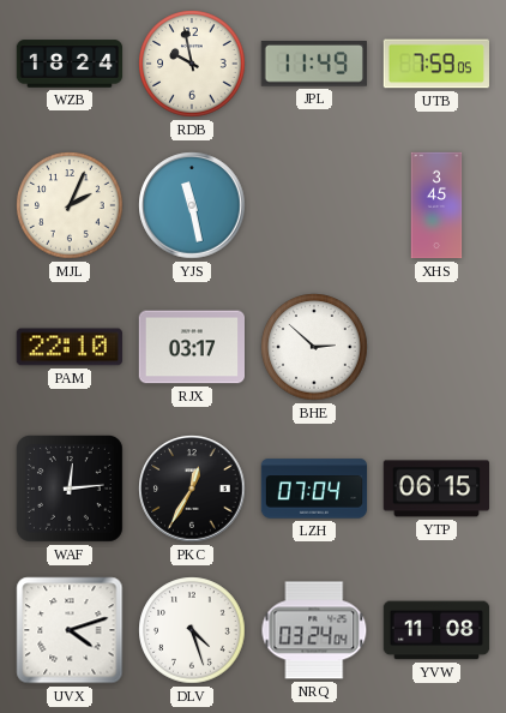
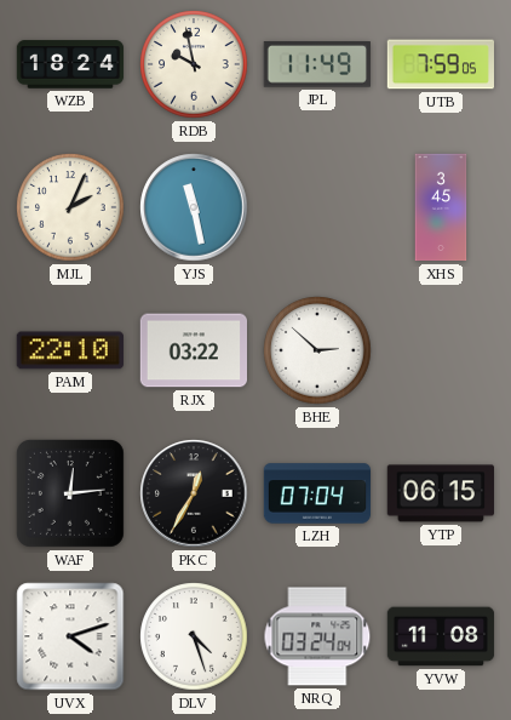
RJX: 03:17 -> 03:22
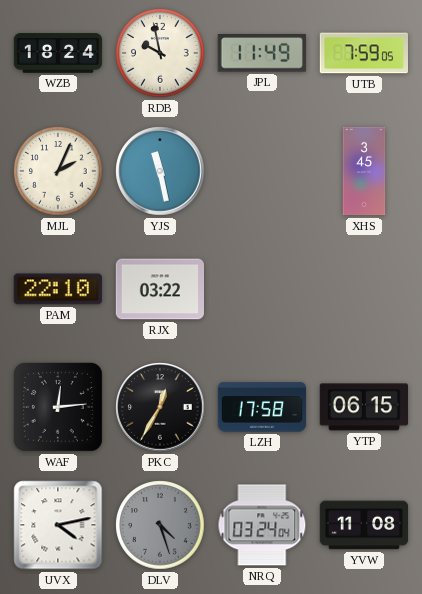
BHE: 2:52 -> none
LZH: 07:04 -> 17:58
UVX: 4:12 -> 4:13
DLV dial: white -> grey
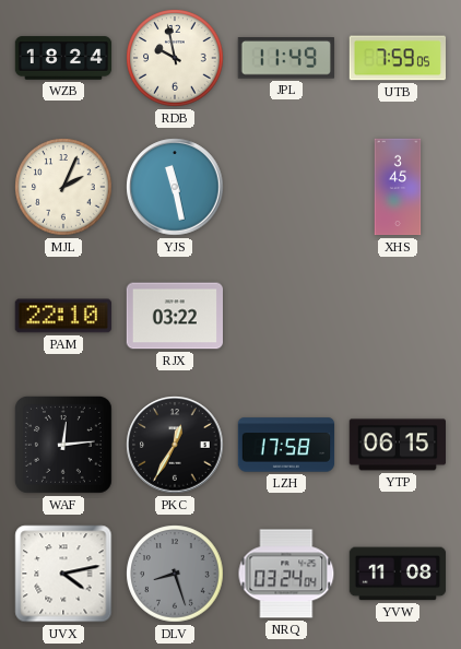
DLV: 4:27 -> 8:27
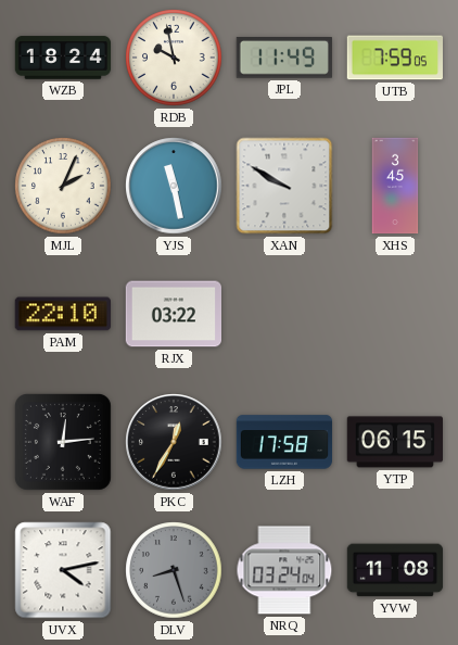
XAN: none -> 9:50
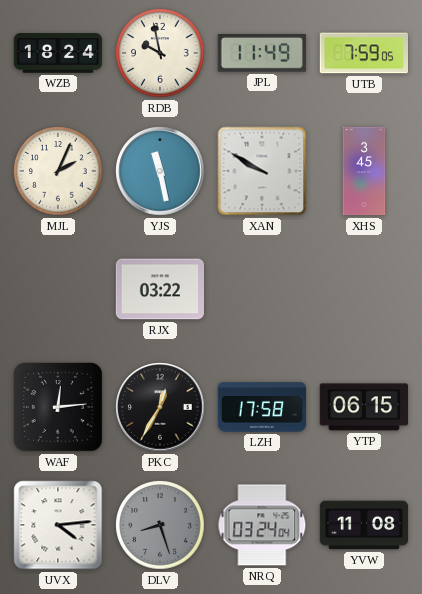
PAM: 22:10 -> none
UVX: 4:13 -> 4:14
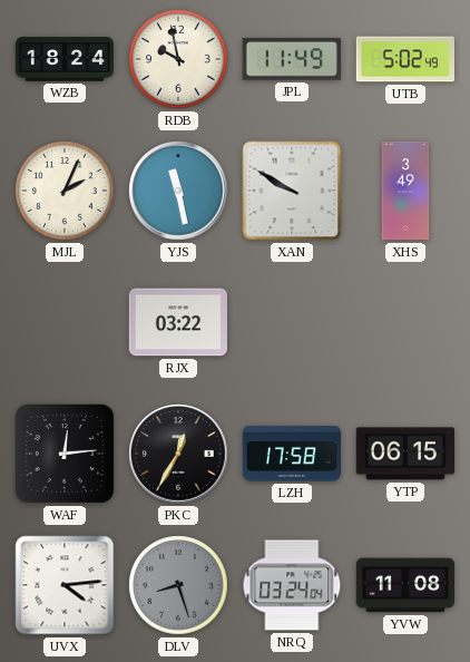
UTB: 7:59 -> 5:02
XHS: 3:45 -> 3:49
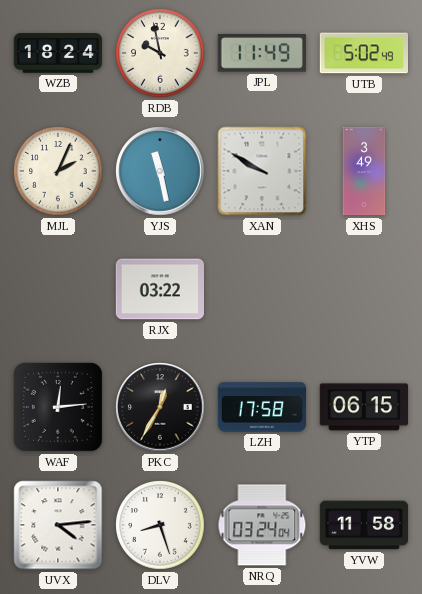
DLV dial: grey -> white
YVW: 11:08 -> 11:58
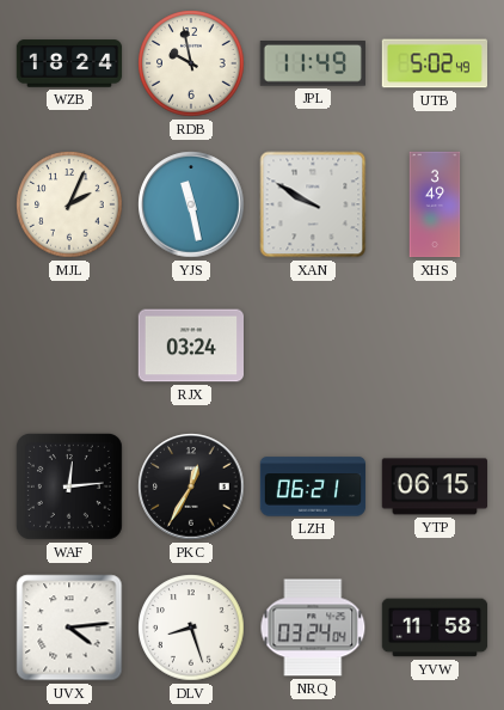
RJX: 03:22 -> 03:24
LZH: 17:58 -> 06:21
